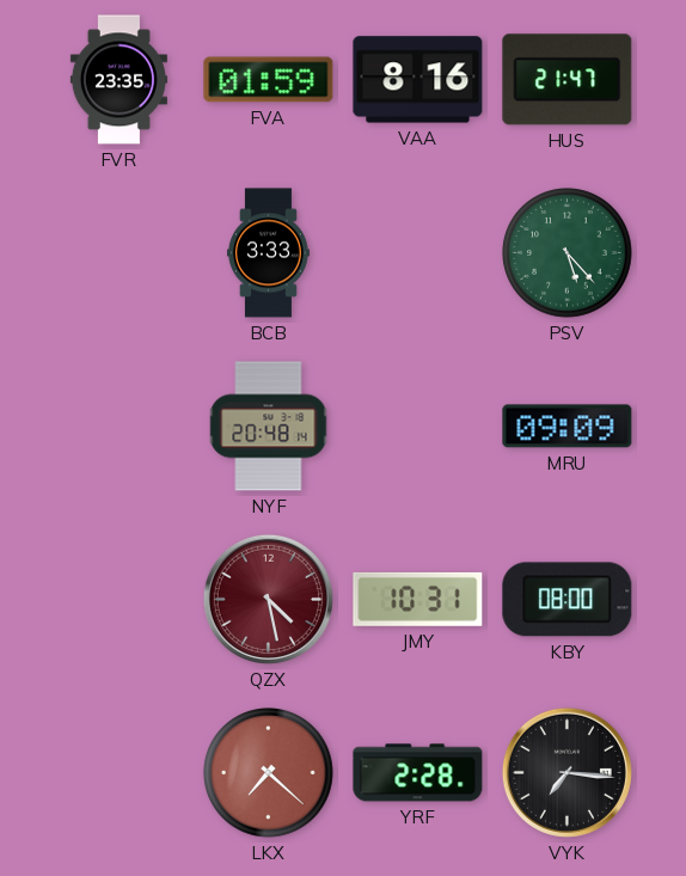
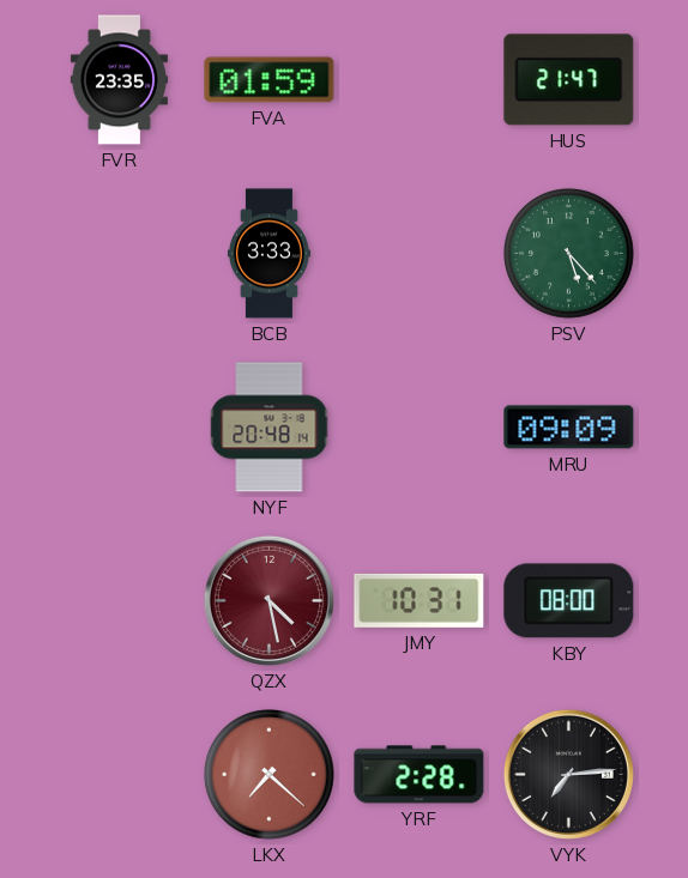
VAA: 8:16 -> none
VYK: 7:16 -> 7:14
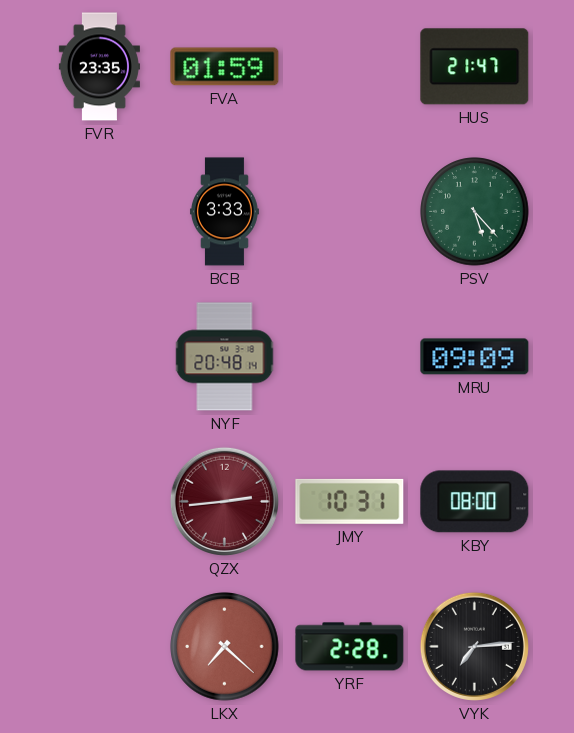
QZX: 4:28 -> 2:44
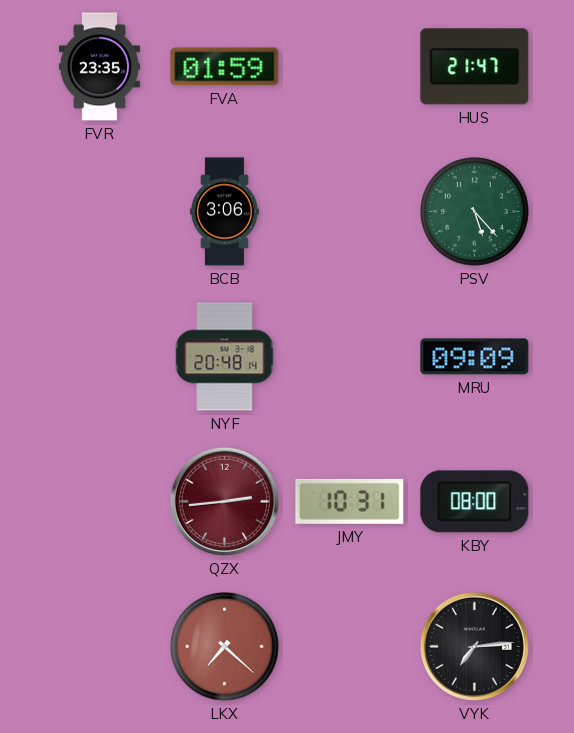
BCB: 3:33 -> 3:06
YRF: 2:28 -> none
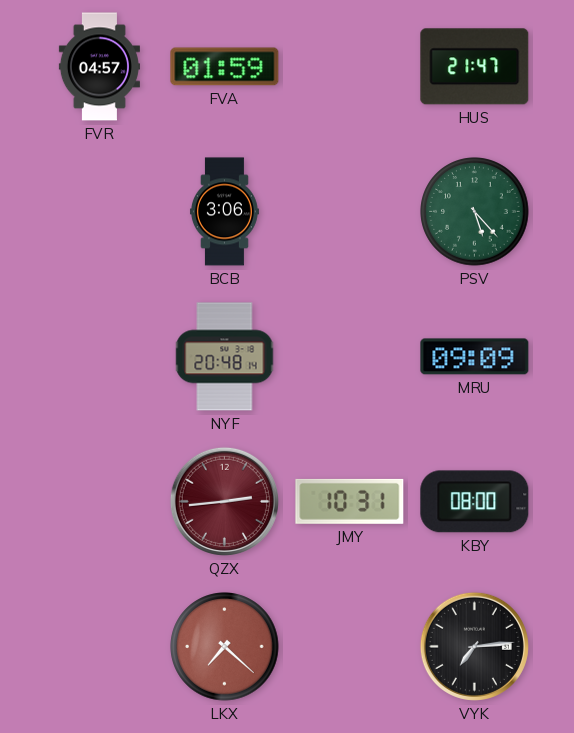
FVR: 23:35 -> 04:57
